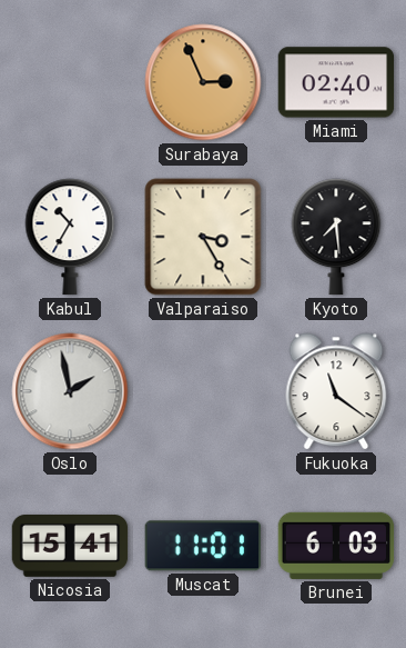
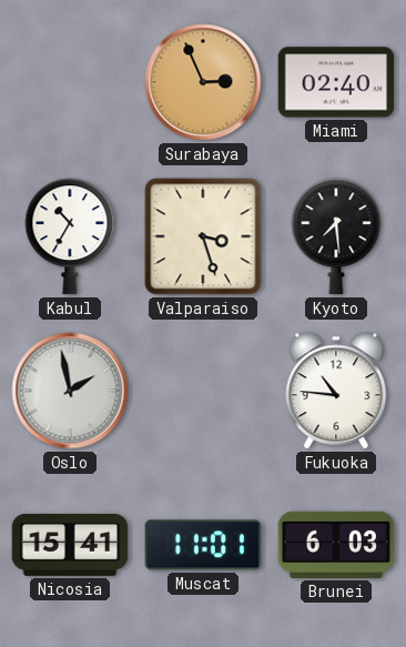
Valparaiso: 3:25 -> 3:27
Fukuoka: 11:21 -> 10:46
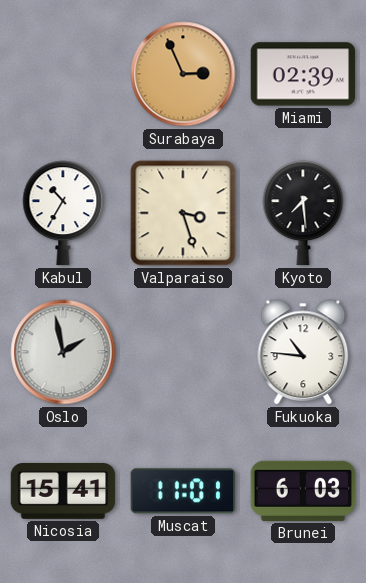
Miami: 02:40 -> 02:39
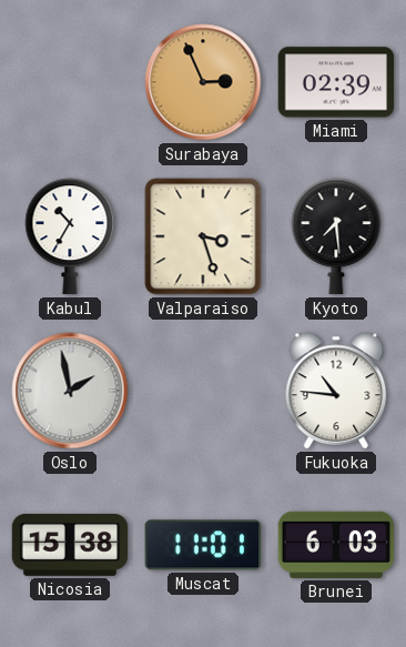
Nicosia: 15:41 -> 15:38
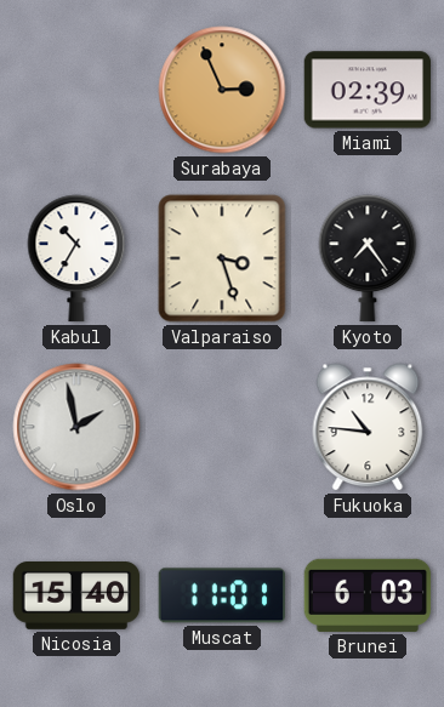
Kyoto: 7:29 -> 7:24
Nicosia: 15:38 -> 15:40
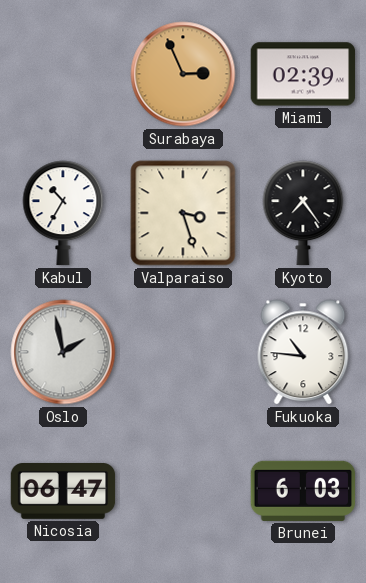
Nicosia: 15:40 -> 06:47
Muscat: 11:01 -> none
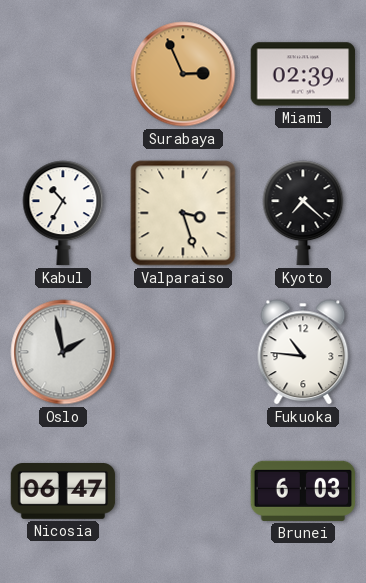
Kyoto: 7:24 -> 7:22
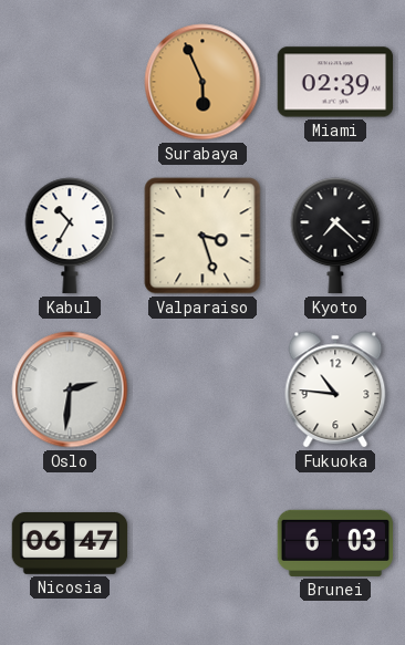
Surabaya: 2:56 -> 5:56
Oslo: 1:58 -> 2:31
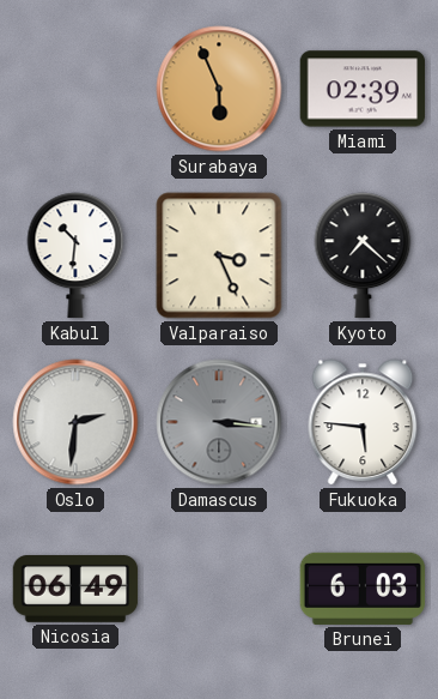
Kabul: 10:35 -> 10:31
Valparaiso: 3:27 -> 3:26
Damascus: none -> 3:16
Fukuoka: 10:46 -> 5:46
Nicosia: 06:47 -> 06:49
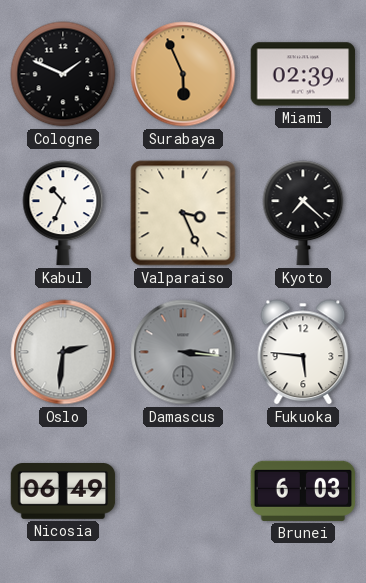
Cologne: none -> 1:49
Kabul: 10:31 -> 10:34
